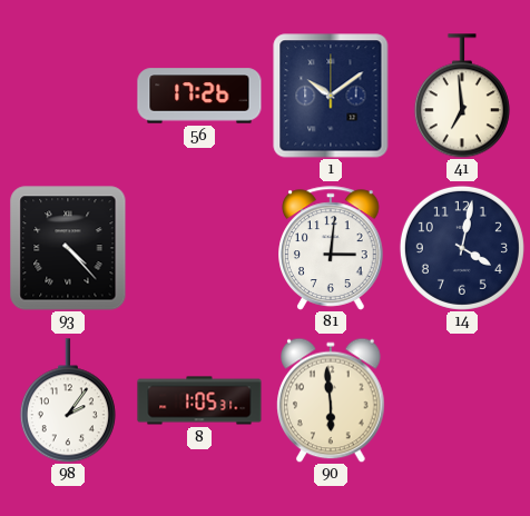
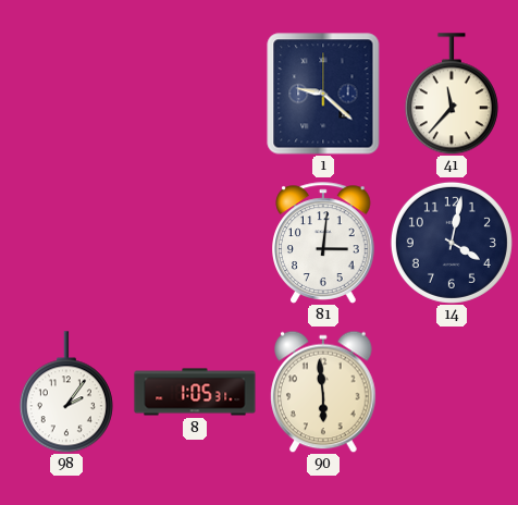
56: 17:26 -> none
1: 10:09 -> 9:22
41: 6:59 -> 11:37
93: 4:23 -> none
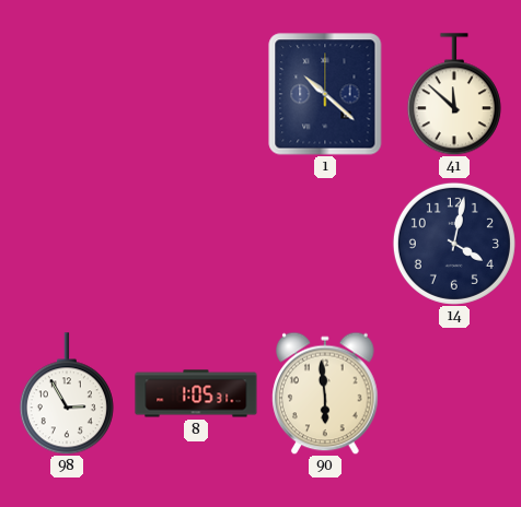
1: 9:22 -> 10:22
41: 11:37 -> 11:52
81: 3:01 -> none
98: 2:06 -> 2:55
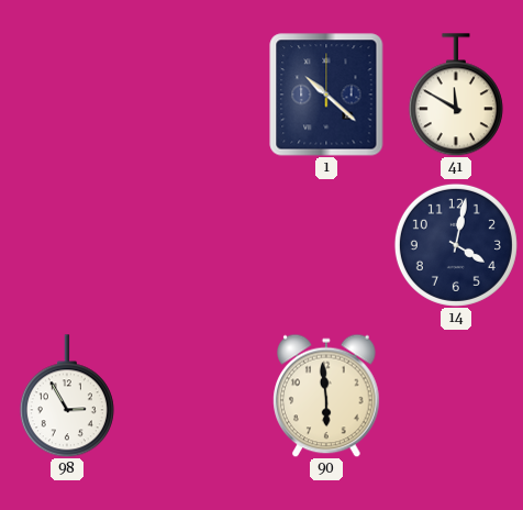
41: 11:52 -> 11:50
8: 1:05 -> none
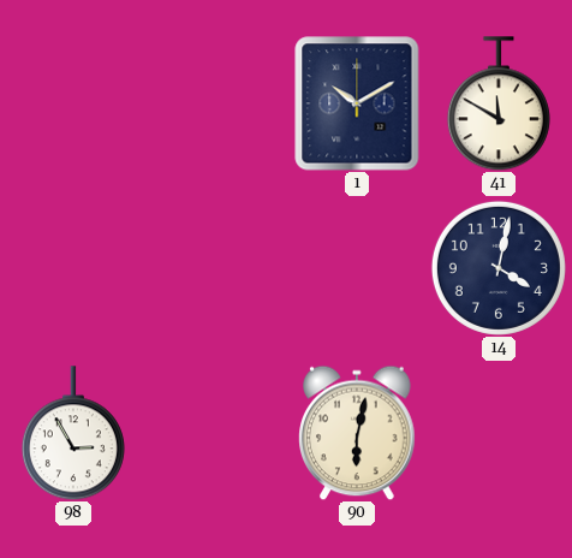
1: 10:22 -> 10:10
90: 5:59 -> 6:02
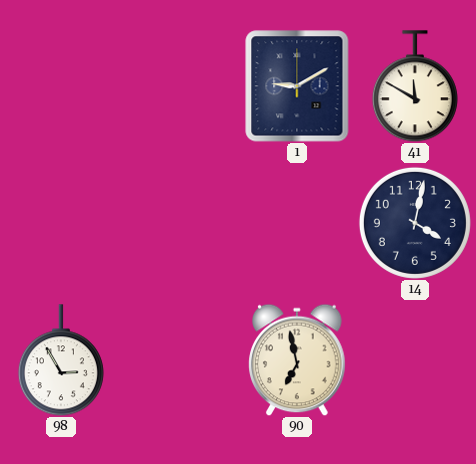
1: 10:10 -> 9:10
90: 6:02 -> 6:58
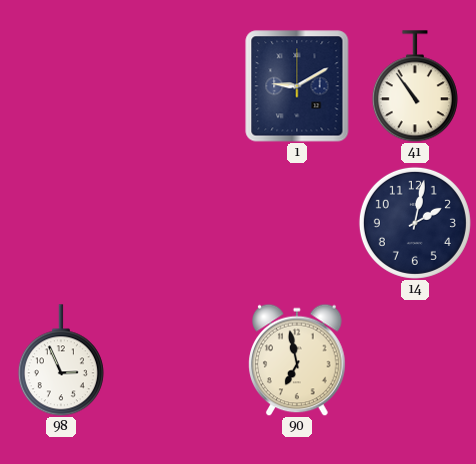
41: 11:50 -> 10:54
14: 4:02 -> 2:02
98: 2:55 -> 2:56
